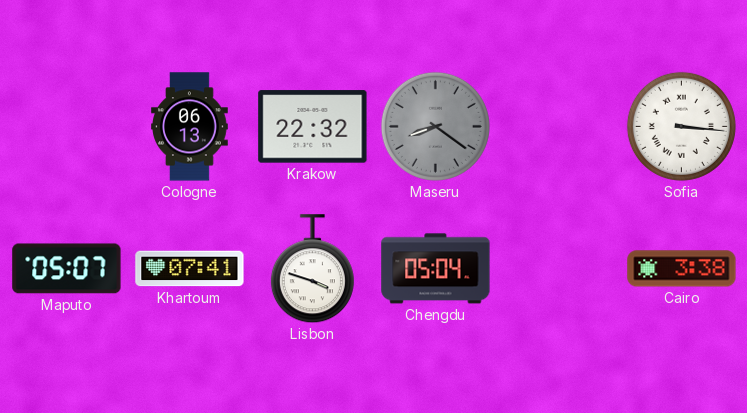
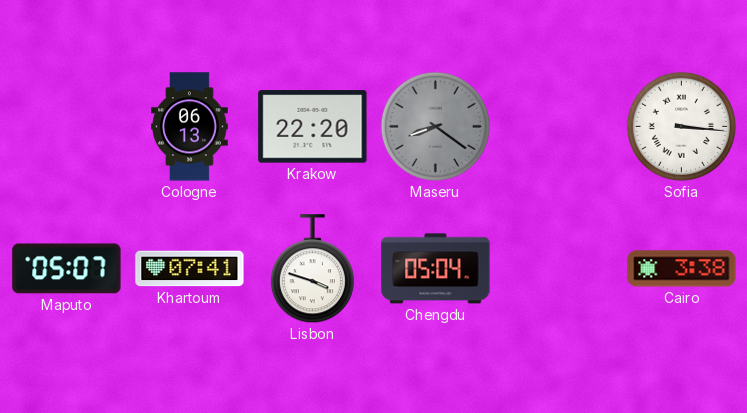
Krakow: 22:32 -> 22:20
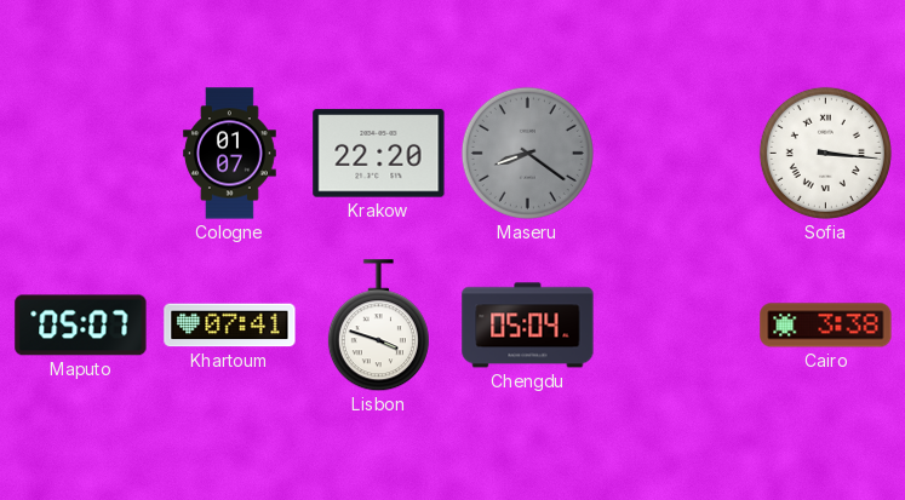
Cologne: 06:13 -> 01:07
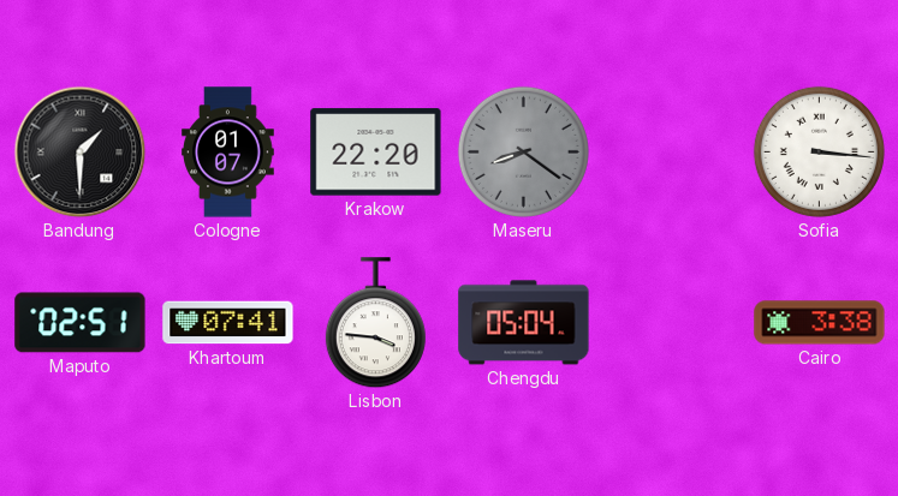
Bandung: none -> 1:30
Maputo: 05:07 -> 02:51
Lisbon: 3:48 -> 3:46
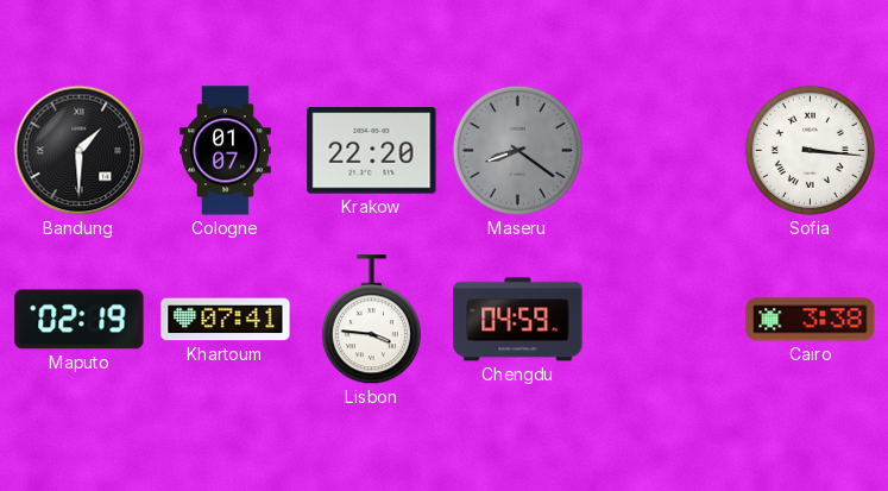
Maputo: 02:51 -> 02:19
Chengdu: 05:04 -> 04:59
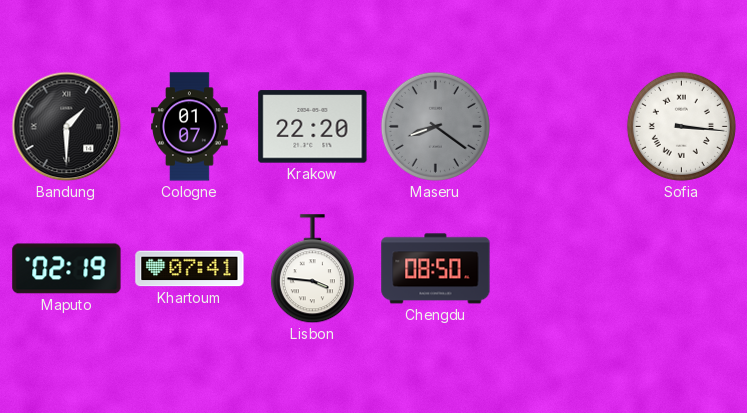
Chengdu: 04:59 -> 08:50
Cairo: 3:38 -> none
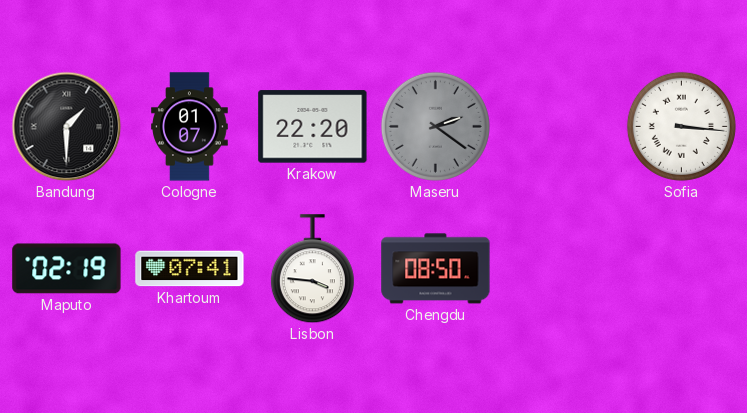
Maseru: 8:21 -> 2:21
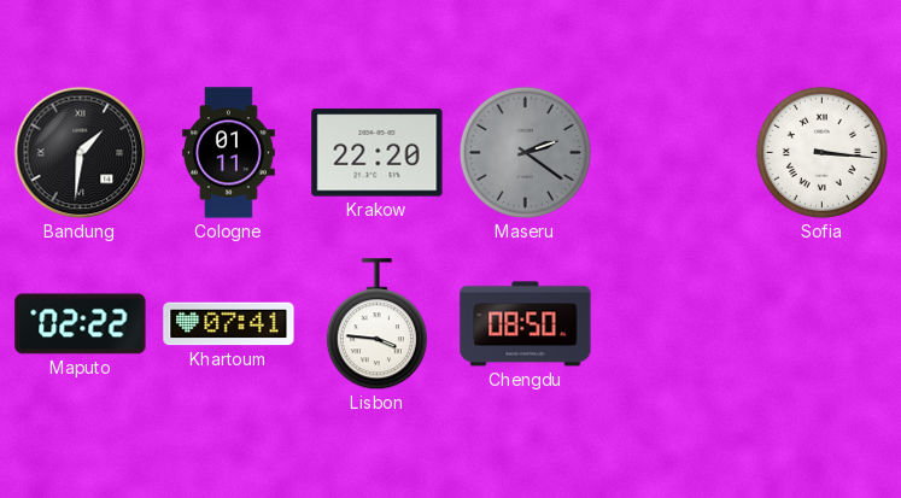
Bandung: 1:30 -> 1:31
Cologne: 01:07 -> 01:11
Maputo: 02:19 -> 02:22
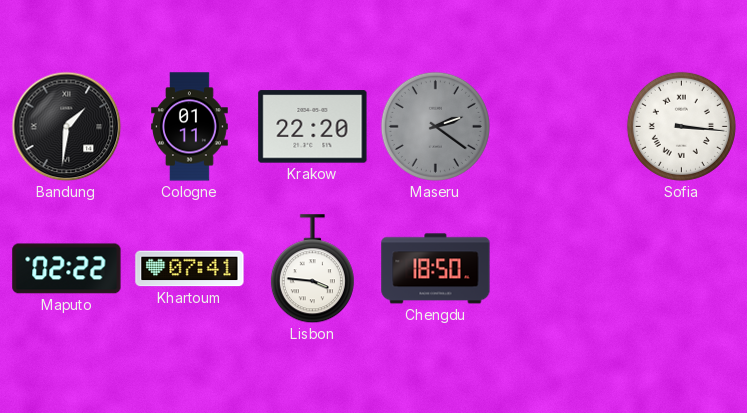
Chengdu: 08:50 -> 18:50
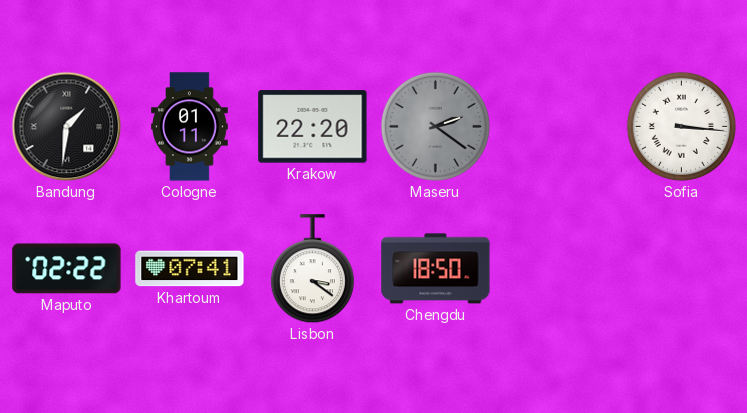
Lisbon: 3:46 -> 3:21
